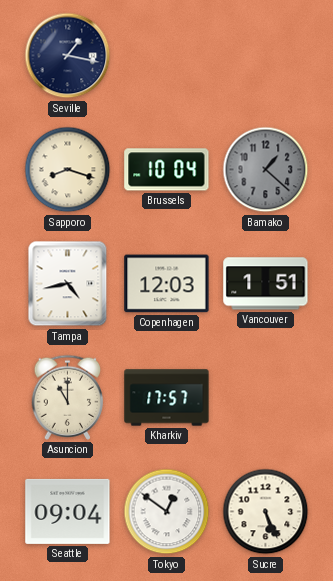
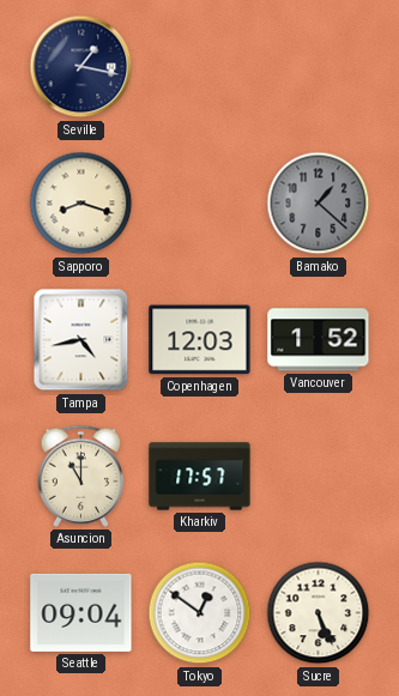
Brussels: 10:04 -> none
Vancouver: 1:51 -> 1:52
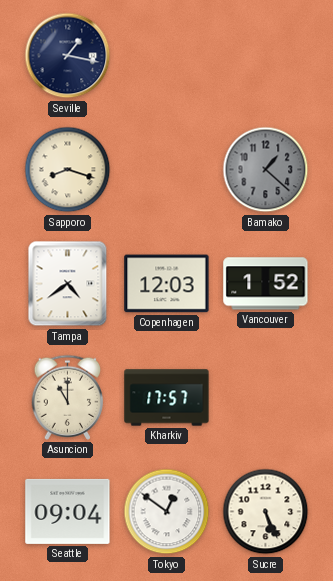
Tampa: 4:43 -> 4:39
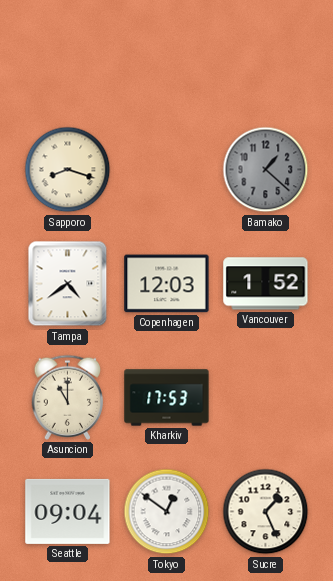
Seville: 1:17 -> none
Kharkiv: 17:57 -> 17:53
Sucre: 5:26 -> 1:26
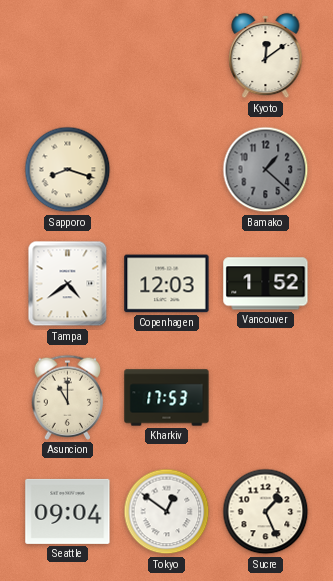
Kyoto: none -> 12:09
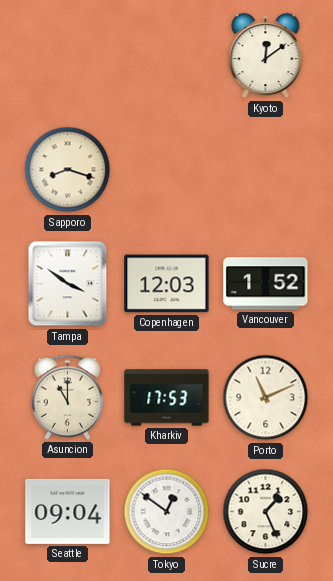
Bamako: 1:22 -> none
Tampa: 4:39 -> 3:51
Porto: none -> 11:11
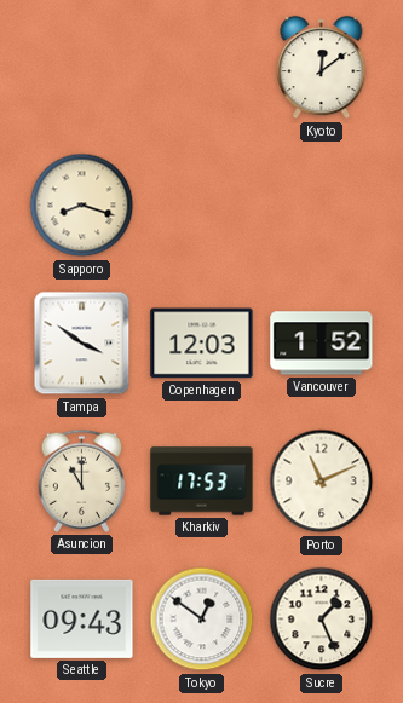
Seattle: 09:04 -> 09:43
